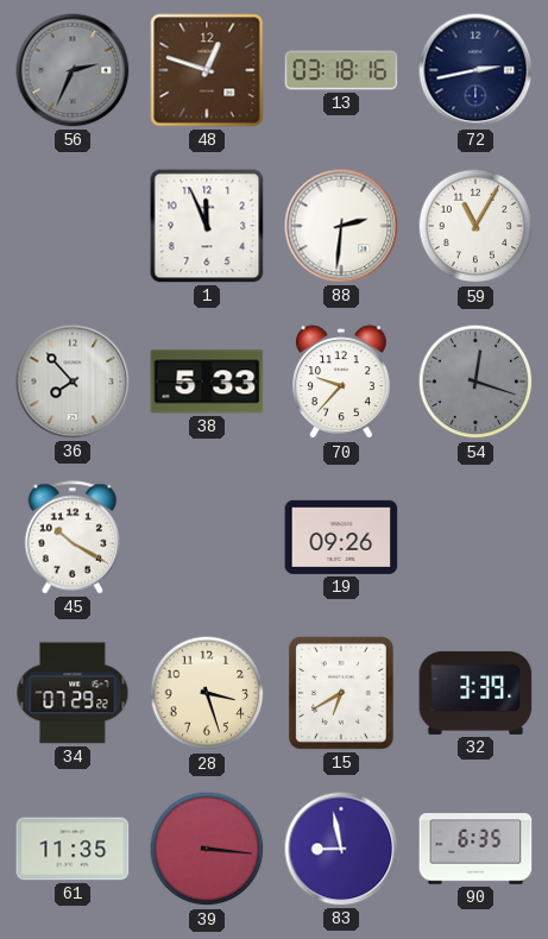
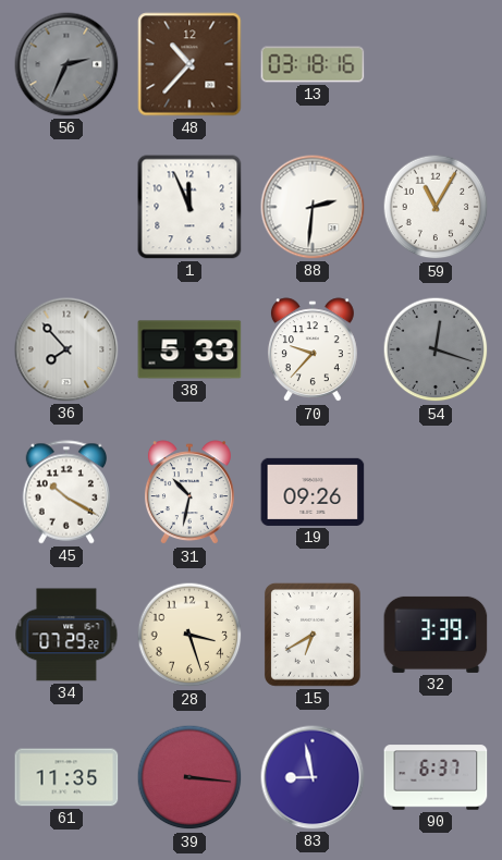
48: 12:48 -> 10:37
72: 2:43 -> none
31: none -> 10:32
90: 6:35 -> 6:37
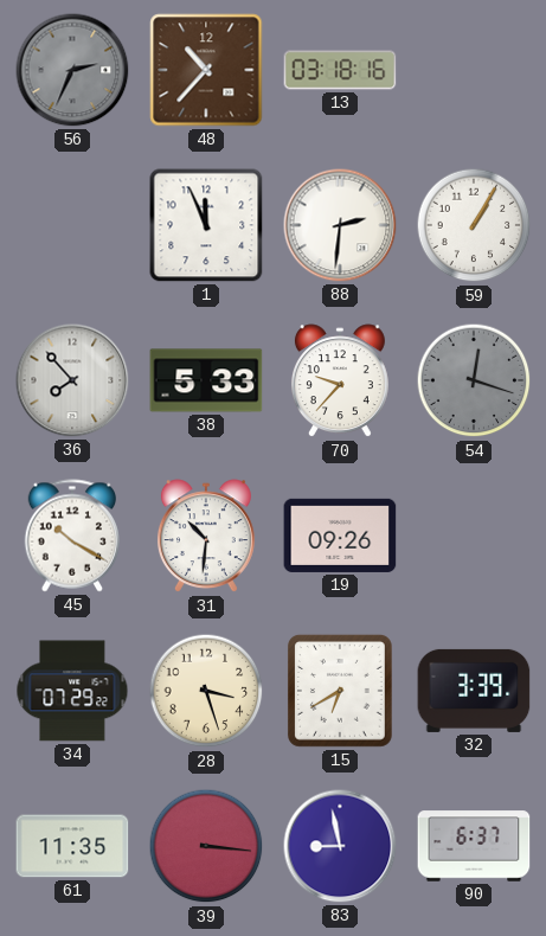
59: 11:05 -> 1:05
31: 10:32 -> 10:31
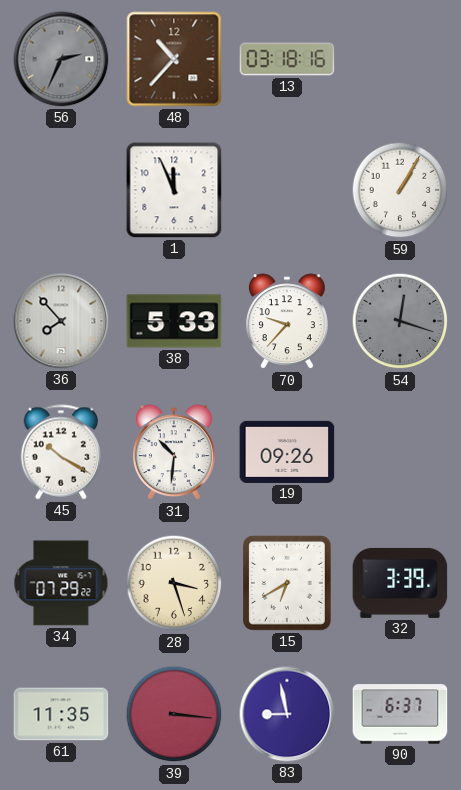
88: 2:31 -> none
